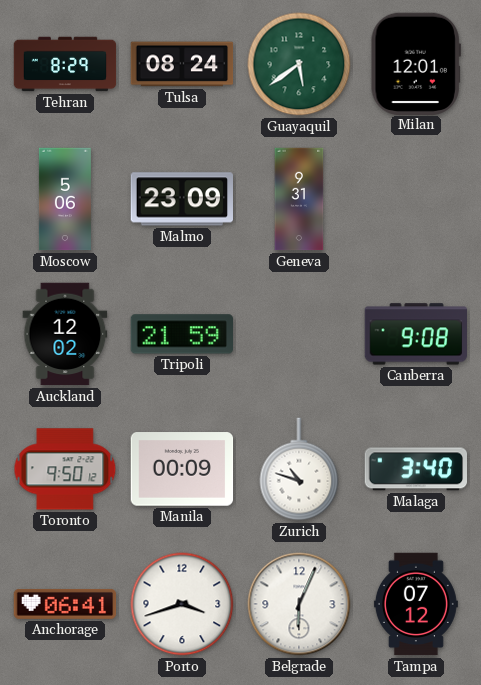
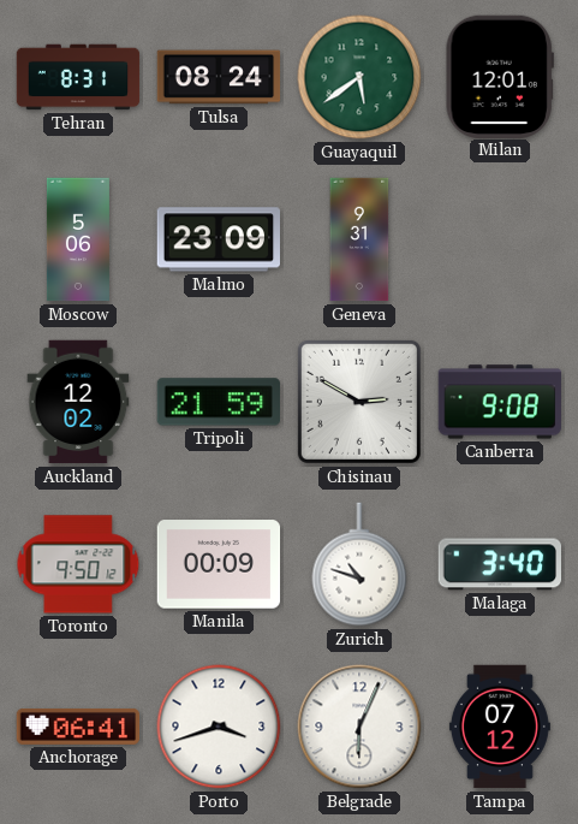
Tehran: 8:29 -> 8:31
Chisinau: none -> 2:50
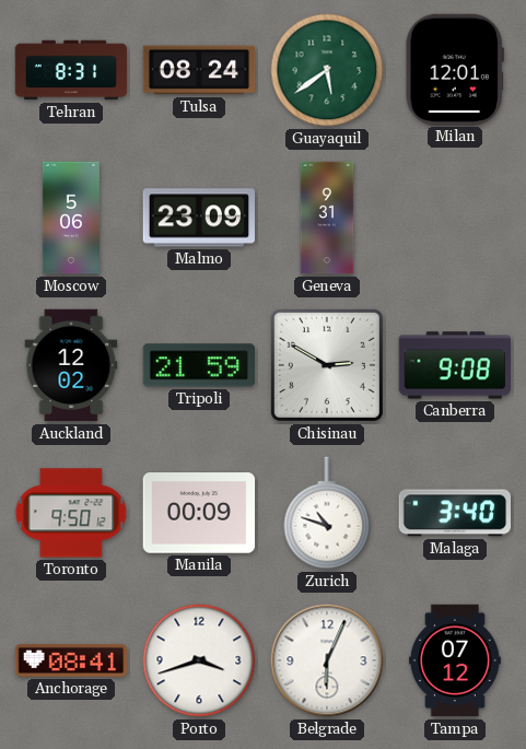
Anchorage: 06:41 -> 08:41
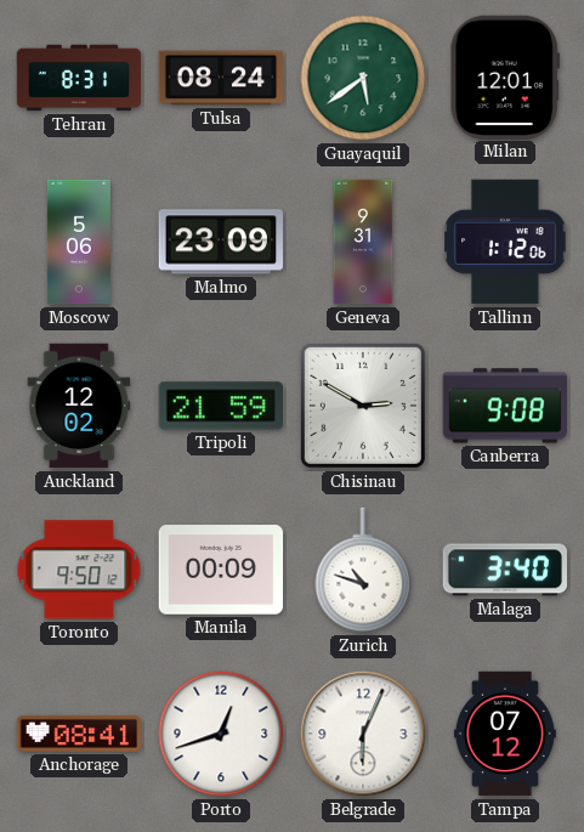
Tallinn: none -> 1:12
Porto: 3:42 -> 12:42
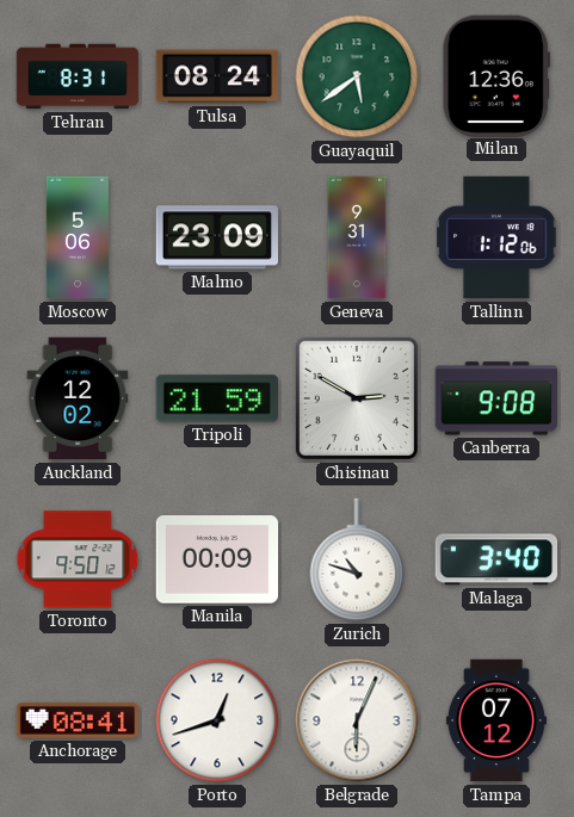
Milan: 12:01 -> 12:36
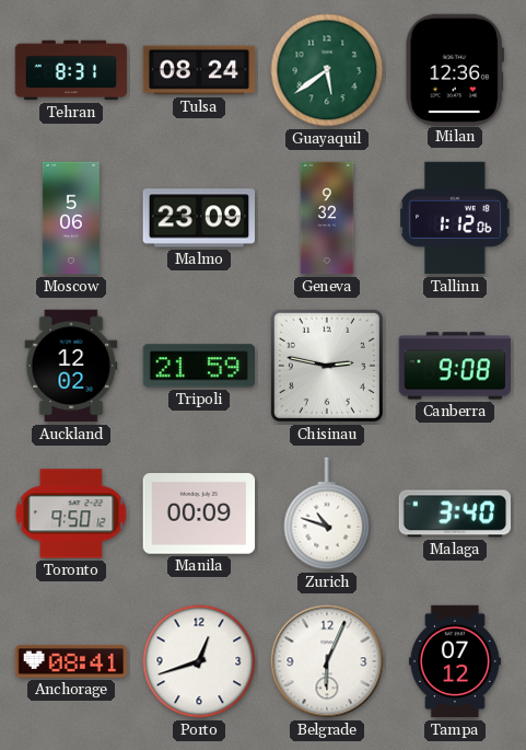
Geneva: 9:31 -> 9:32
Chisinau: 2:50 -> 2:47
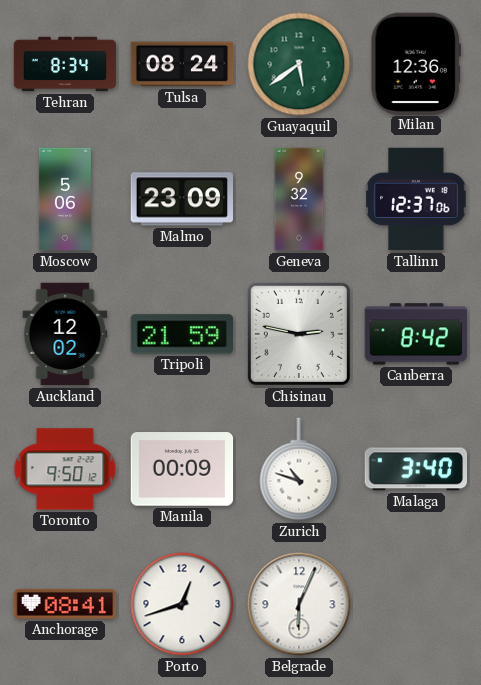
Tehran: 8:31 -> 8:34
Tallinn: 1:12 -> 12:37
Canberra: 9:08 -> 8:42
Tampa: 07:12 -> none
